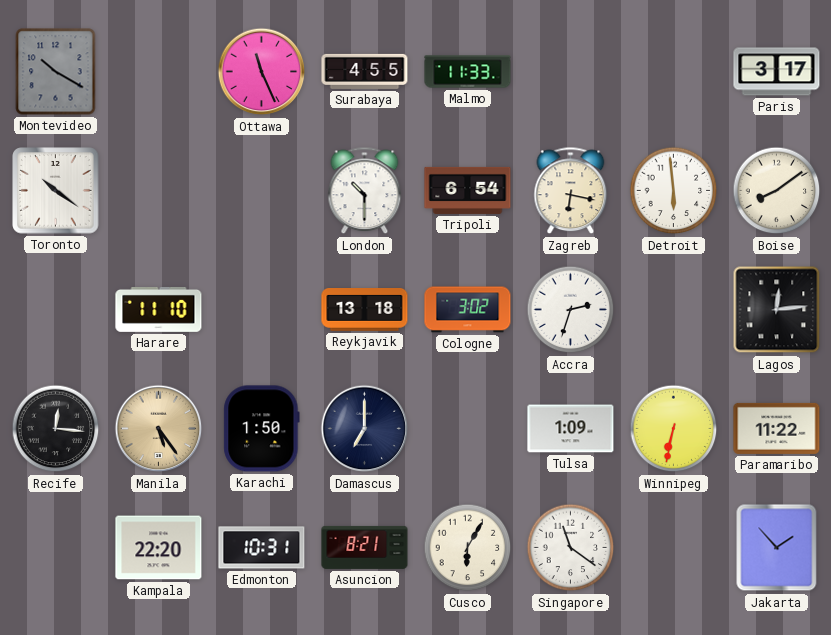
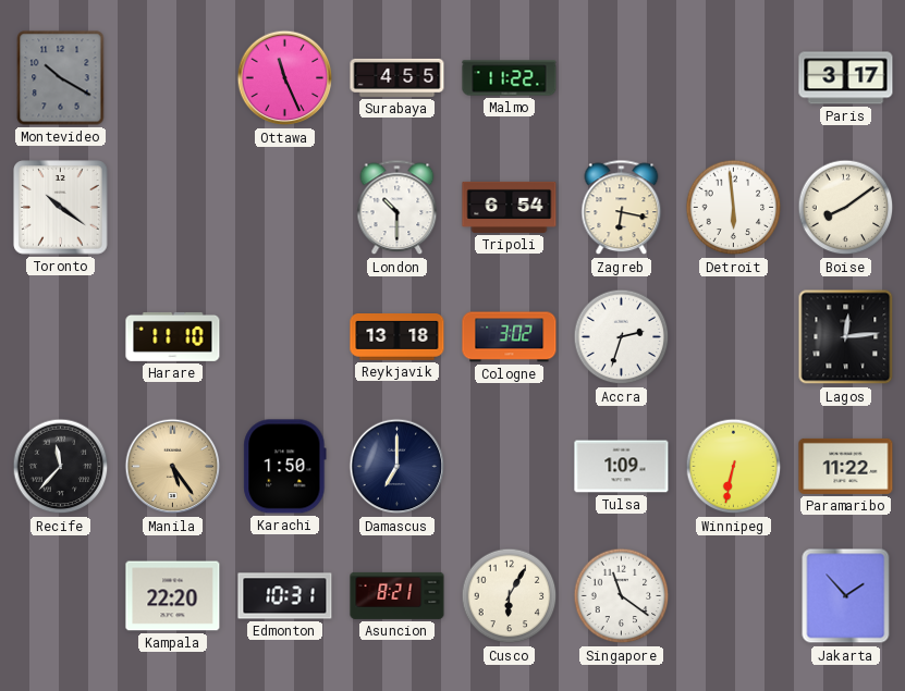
Malmo: 11:33 -> 11:22
Recife: 12:16 -> 11:37
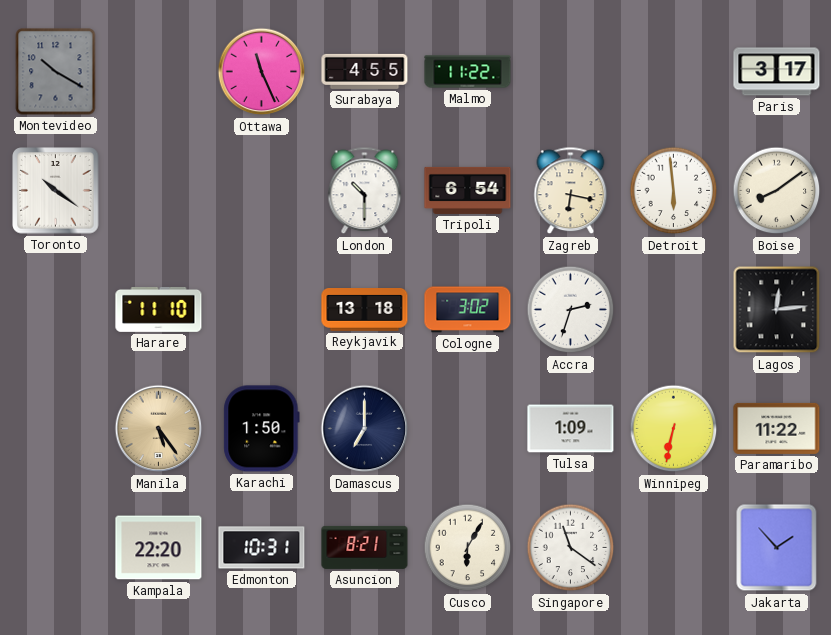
Recife: 11:37 -> none
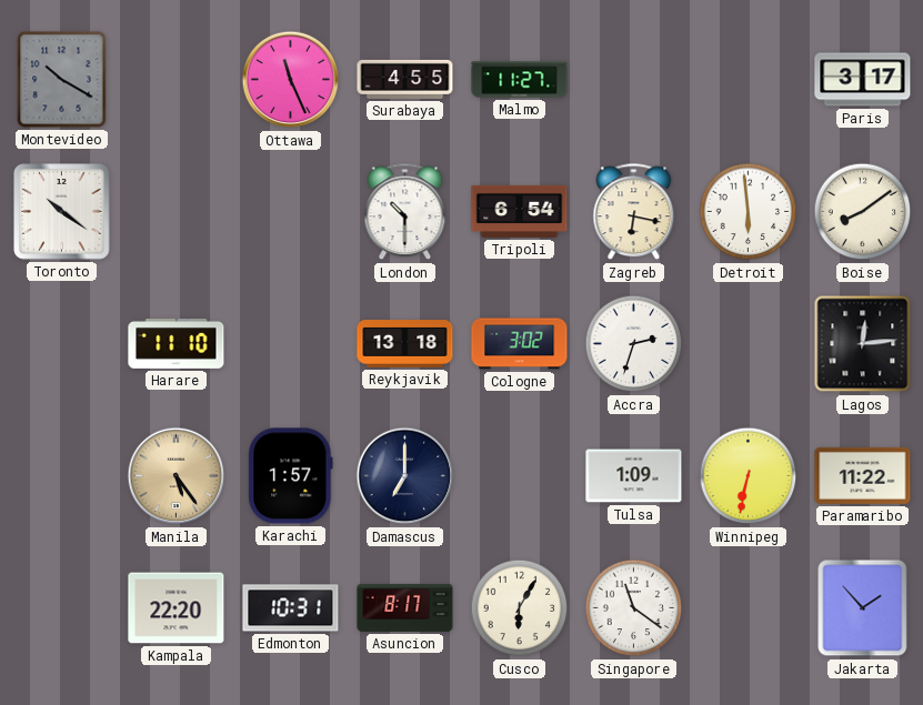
Malmo: 11:22 -> 11:27
Karachi: 1:50 -> 1:57
Asuncion: 8:21 -> 8:17
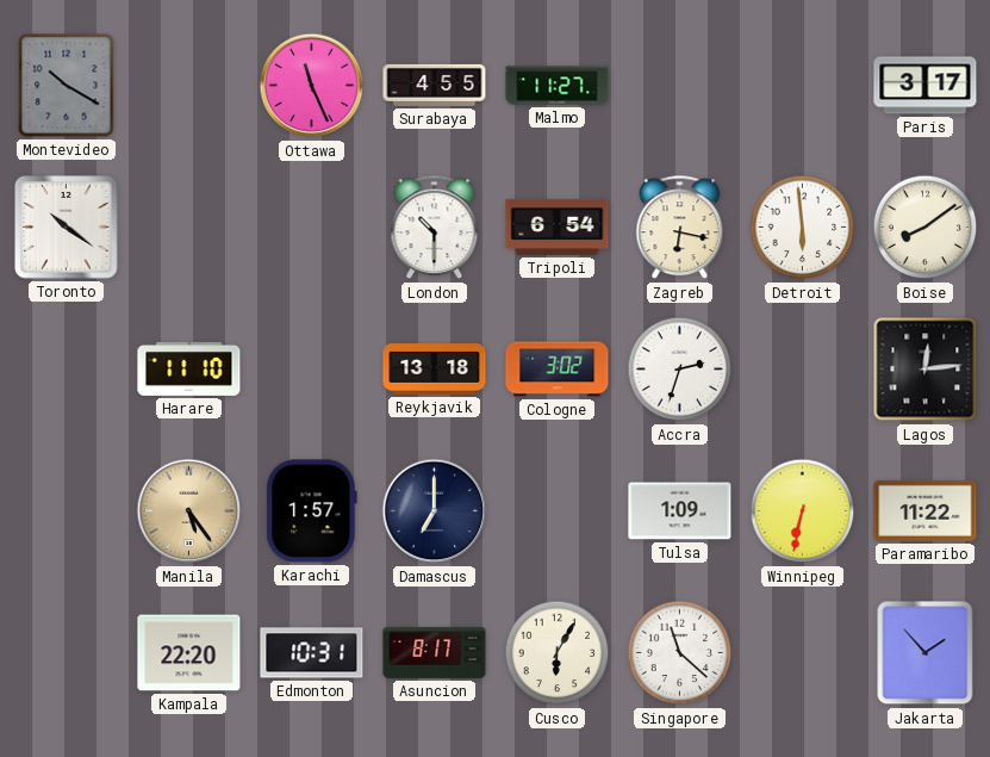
Singapore: 11:21 -> 11:22
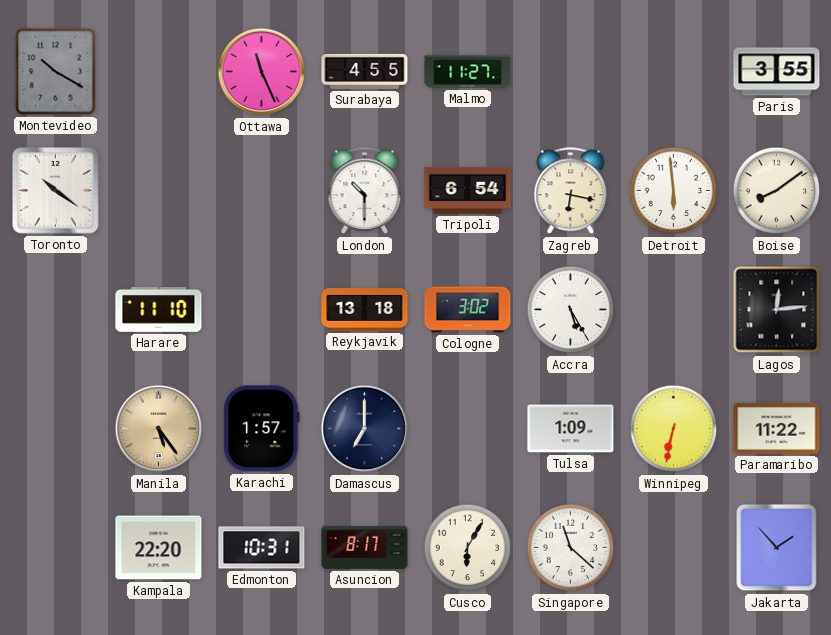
Paris: 3:17 -> 3:55
Accra: 2:33 -> 5:25
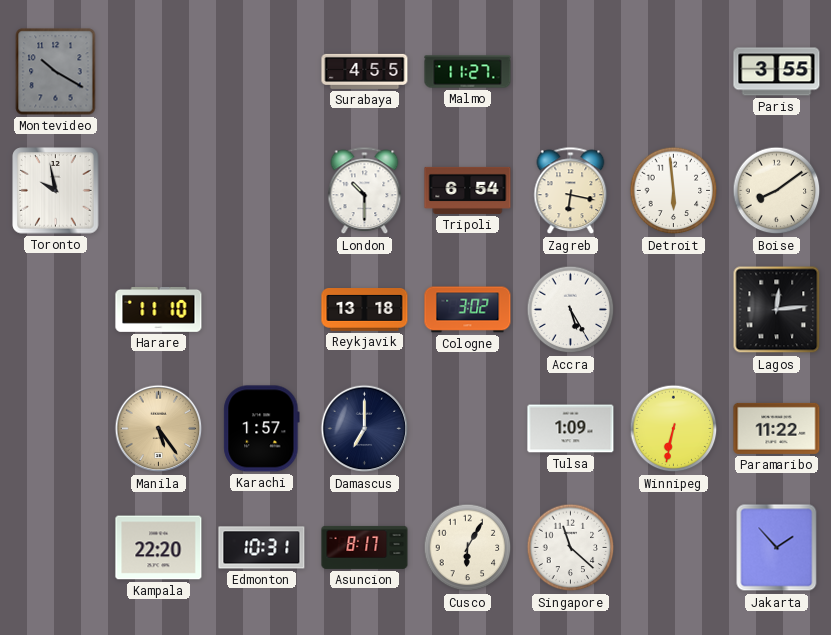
Ottawa: 11:26 -> none
Toronto: 10:21 -> 9:58
